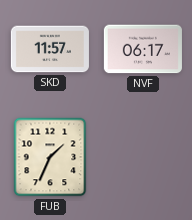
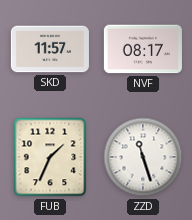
NVF: 06:17 -> 08:17
ZZD: none -> 11:27
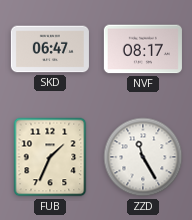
SKD: 11:57 -> 06:47
ZZD: 11:27 -> 11:25
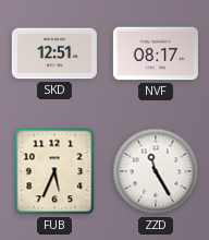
SKD: 06:47 -> 12:51
FUB: 1:34 -> 5:34
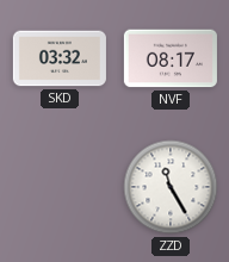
SKD: 12:51 -> 03:32
FUB: 5:34 -> none
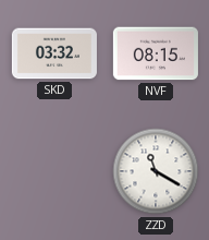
NVF: 08:17 -> 08:15
ZZD: 11:25 -> 11:20
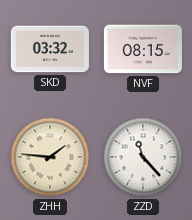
ZHH: none -> 1:46
ZZD: 11:20 -> 11:23
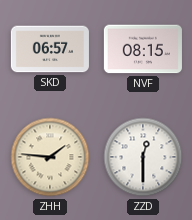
SKD: 03:32 -> 06:57
ZZD: 11:23 -> 12:30
